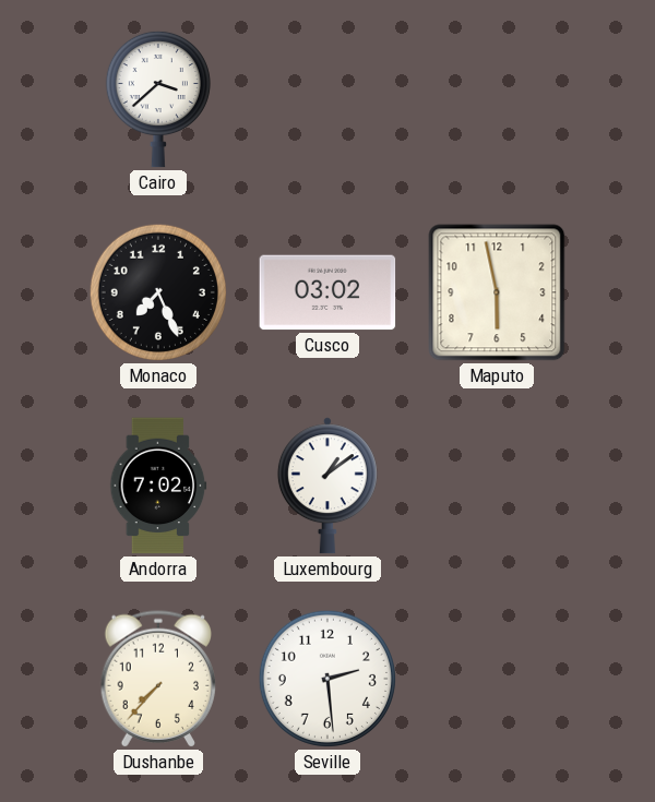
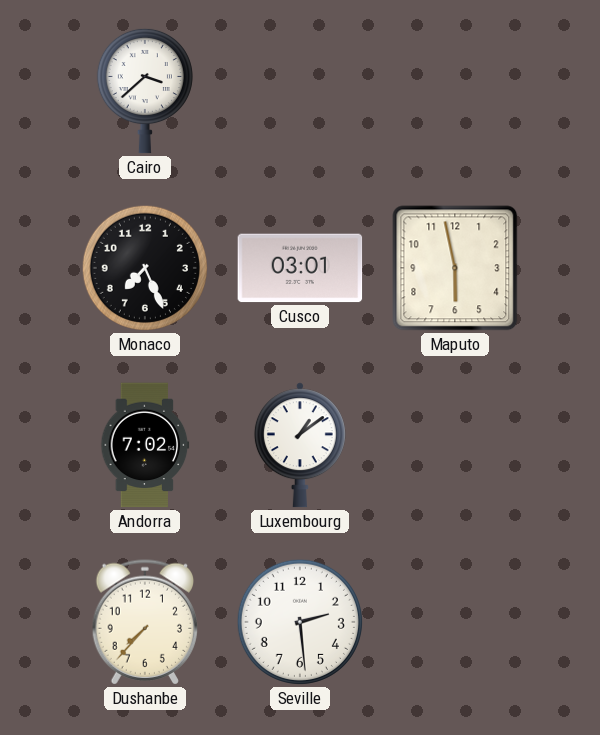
Cusco: 03:02 -> 03:01
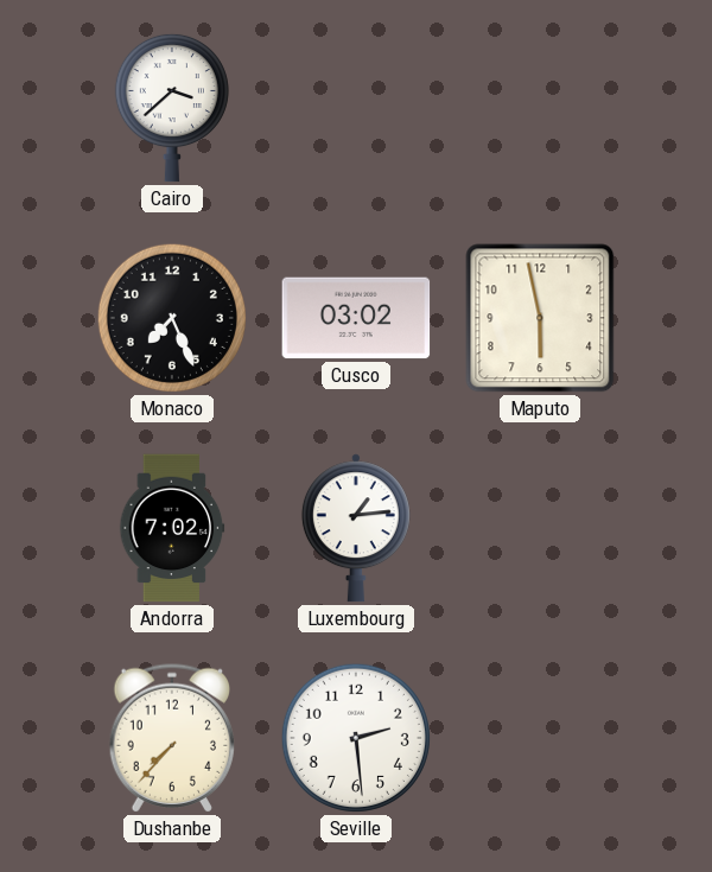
Cusco: 03:01 -> 03:02
Luxembourg: 1:09 -> 1:14
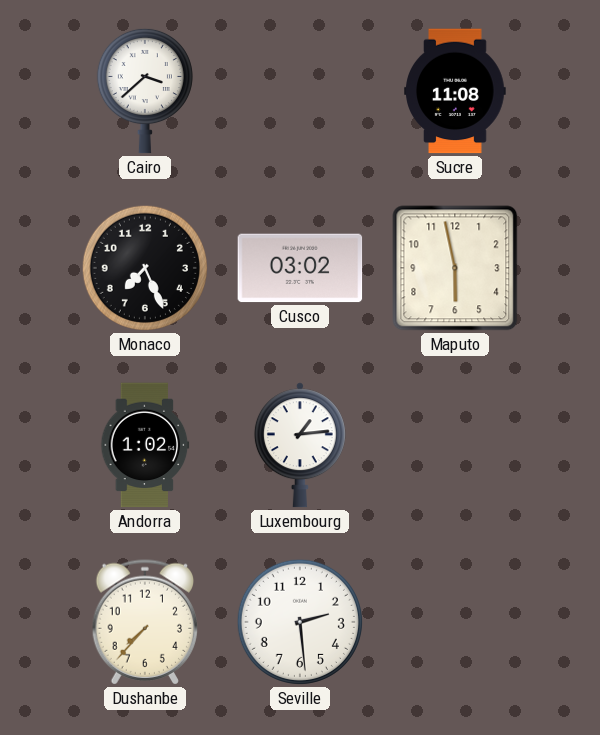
Sucre: none -> 11:08
Andorra: 7:02 -> 1:02
